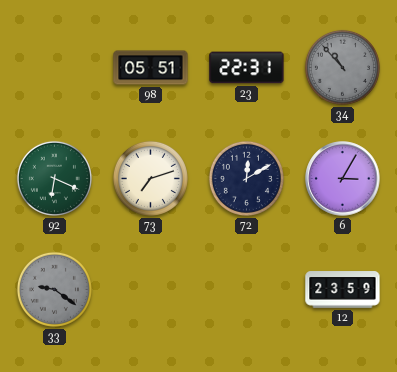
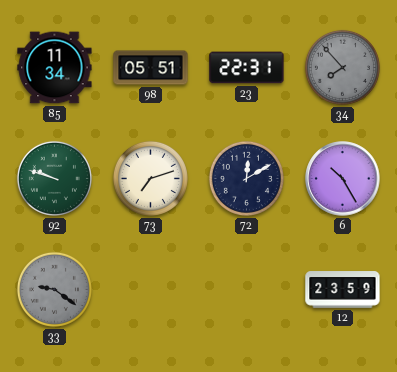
85: none -> 11:34
34: 10:53 -> 7:53
92: 6:19 -> 9:48
6: 3:05 -> 10:25
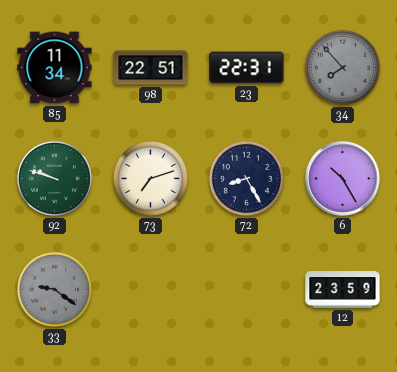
98: 05:51 -> 22:51
72: 12:10 -> 8:25
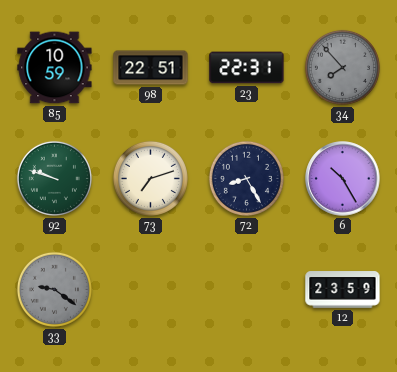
85: 11:34 -> 10:59
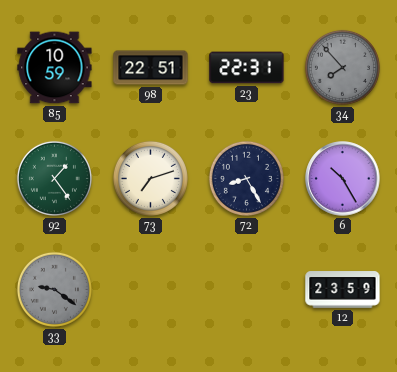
92: 9:48 -> 1:24
